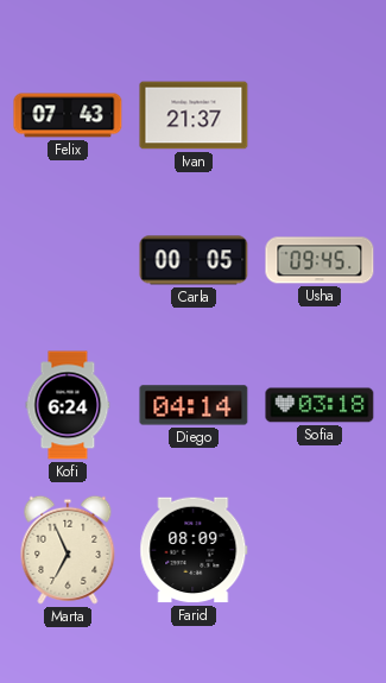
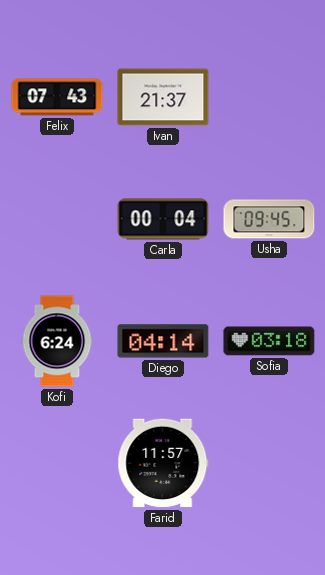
Carla: 00:05 -> 00:04
Marta: 6:56 -> none
Farid: 08:09 -> 11:57
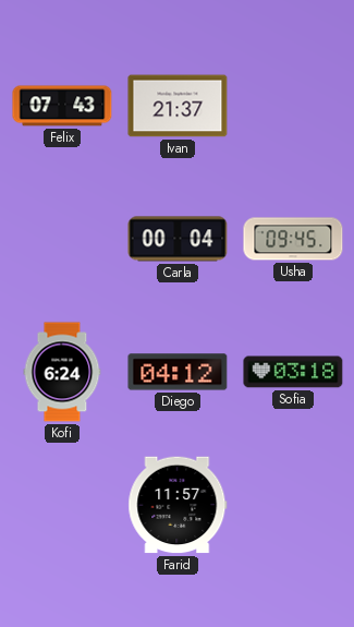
Diego: 04:14 -> 04:12
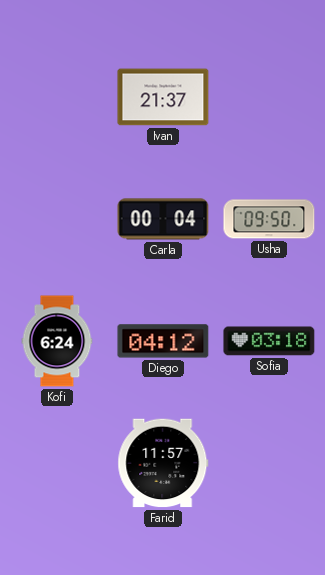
Felix: 07:43 -> none
Usha: 09:45 -> 09:50
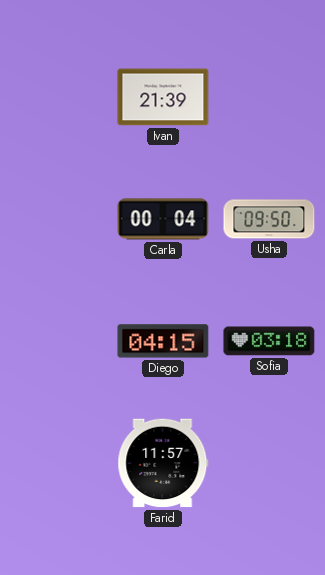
Ivan: 21:37 -> 21:39
Kofi: 6:24 -> none
Diego: 04:12 -> 04:15
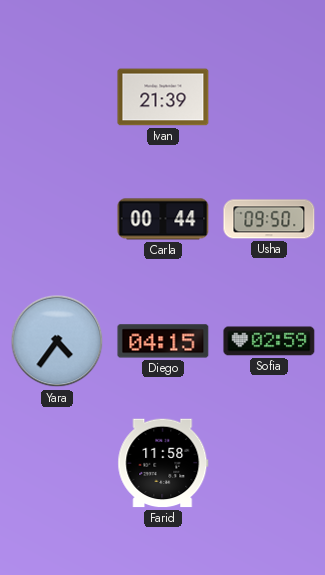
Carla: 00:04 -> 00:44
Yara: none -> 4:36
Sofia: 03:18 -> 02:59
Farid: 11:57 -> 11:58
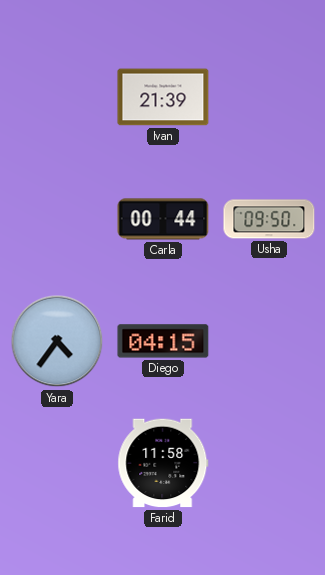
Sofia: 02:59 -> none
